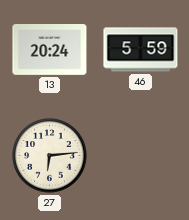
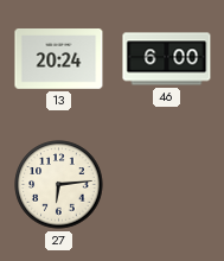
46: 5:59 -> 6:00
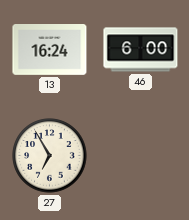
13: 20:24 -> 16:24
27: 6:14 -> 6:55
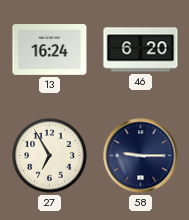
46: 6:00 -> 6:20
58: none -> 9:15
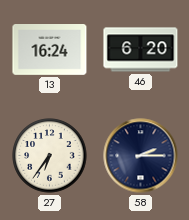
27: 6:55 -> 6:36
58: 9:15 -> 2:15
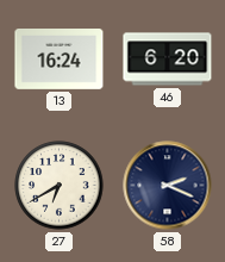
27: 6:36 -> 6:40
58: 2:15 -> 2:19
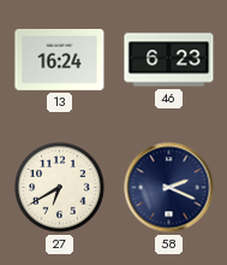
46: 6:20 -> 6:23
